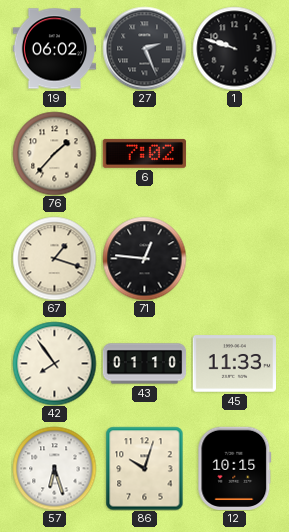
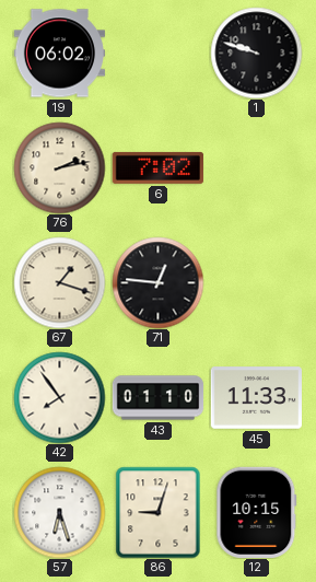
27: 2:26 -> none
76: 1:37 -> 2:13
86: 10:03 -> 9:03
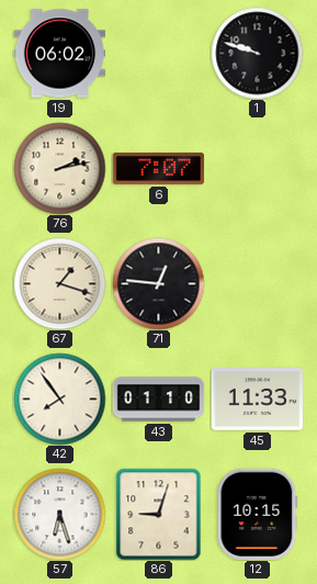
6: 7:02 -> 7:07
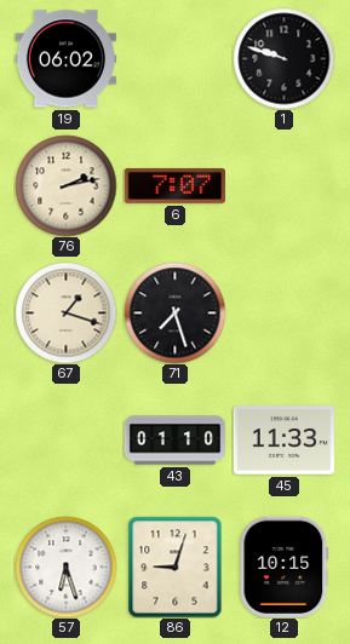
71: 12:46 -> 7:27
42: 7:54 -> none
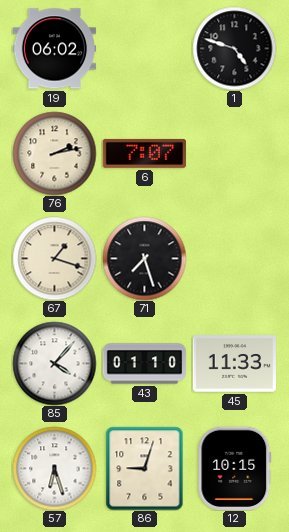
1: 9:48 -> 4:48
85: none -> 4:07
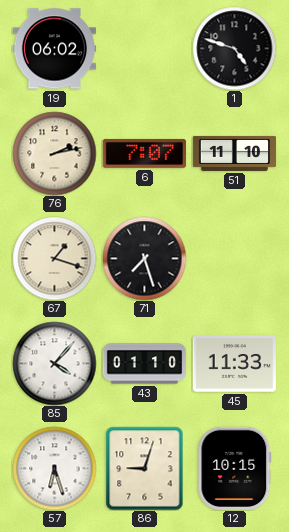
51: none -> 11:10
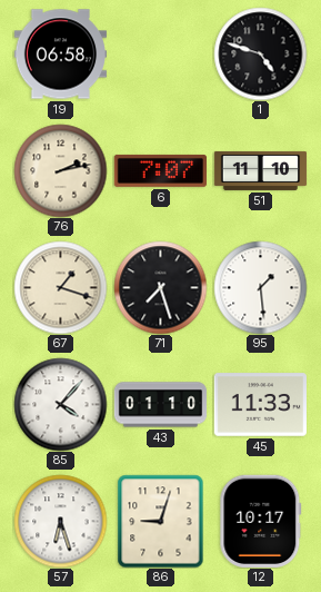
19: 06:02 -> 06:58
95: none -> 1:29
12: 10:15 -> 10:17
